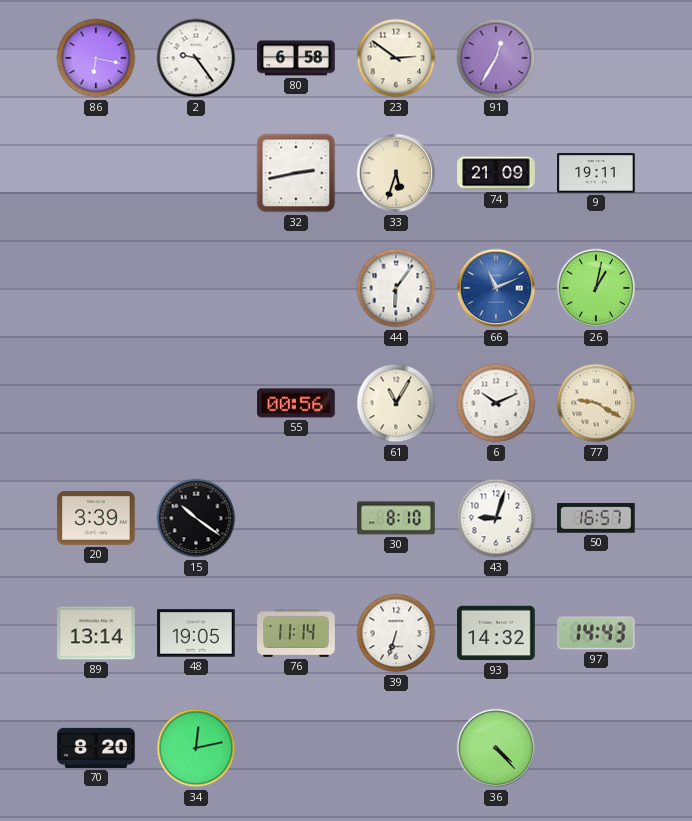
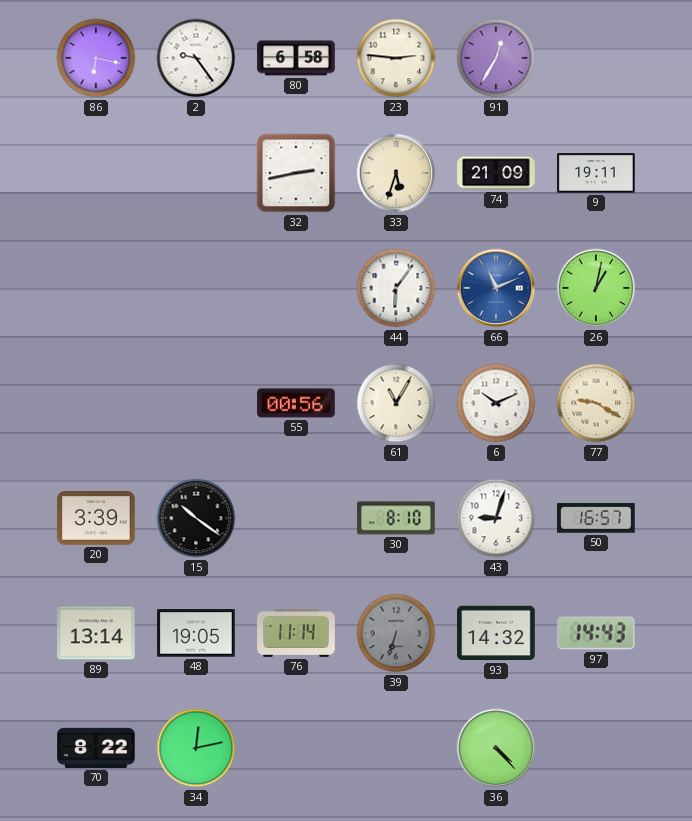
23: 2:51 -> 2:46
39 dial: white -> grey
70: 8:20 -> 8:22
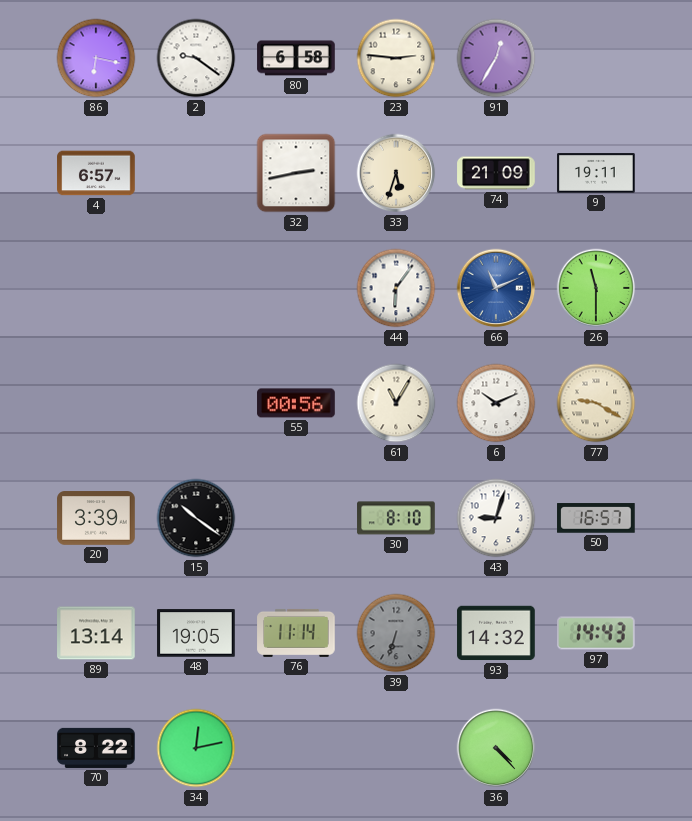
2: 9:24 -> 9:21
4: none -> 6:57
26: 1:02 -> 11:30
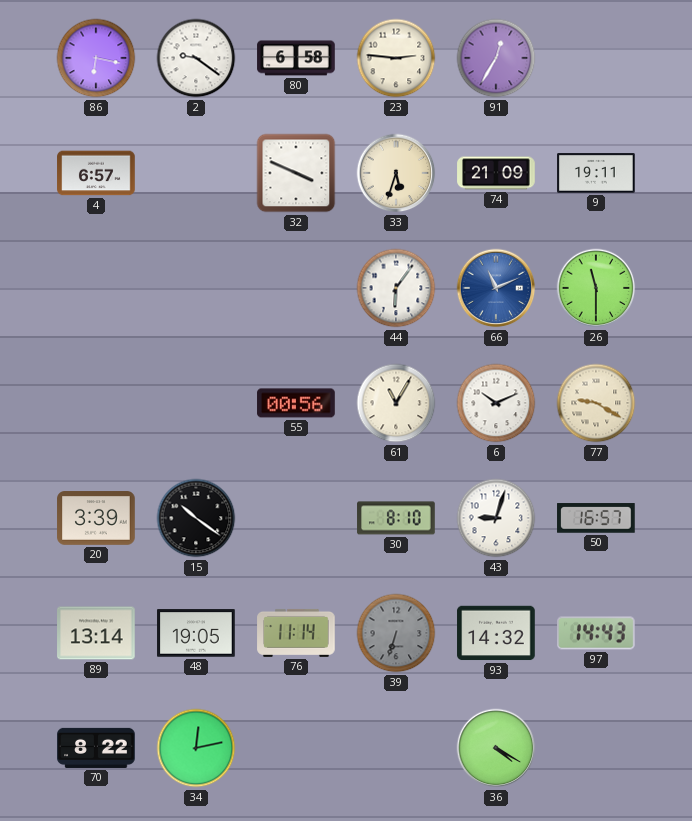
32: 2:43 -> 3:49
36: 4:23 -> 4:20
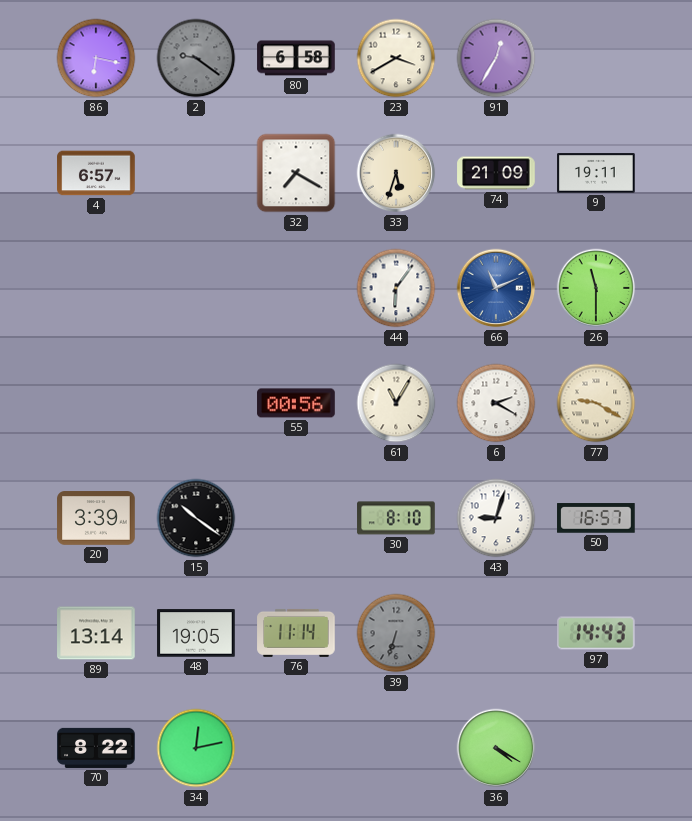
2 dial: white -> grey
23: 2:46 -> 3:40
32: 3:49 -> 7:20
6: 10:11 -> 2:20
93: 14:32 -> none
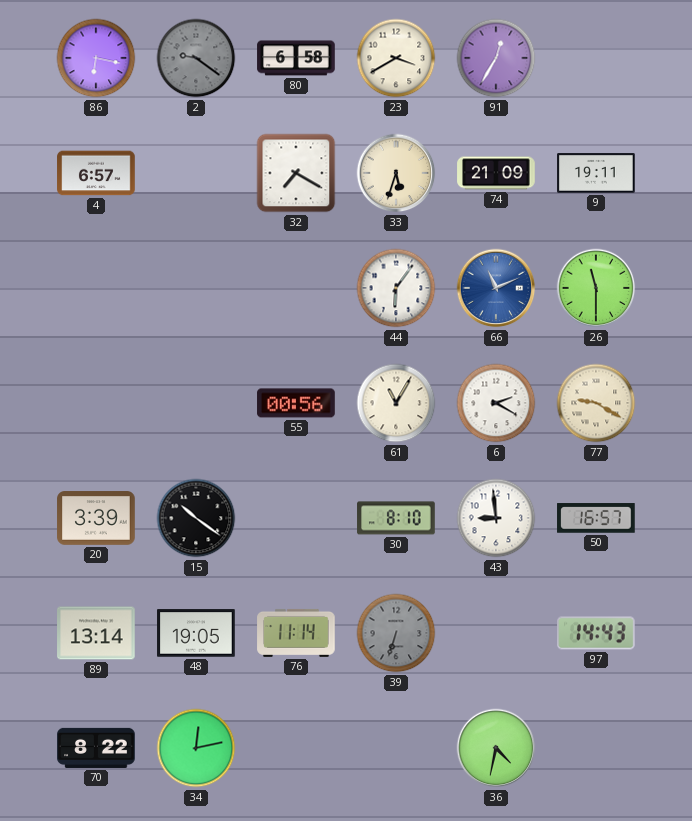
43: 9:03 -> 8:59
36: 4:20 -> 4:32
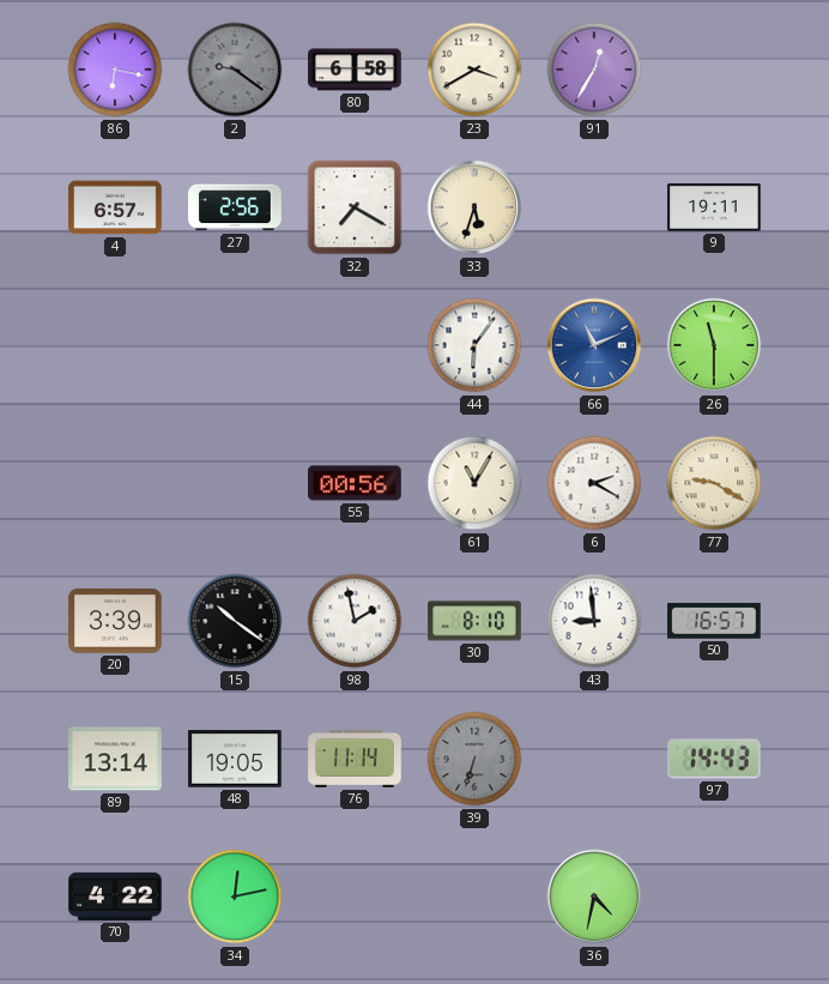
27: none -> 2:56
74: 21:09 -> none
98: none -> 1:58
70: 8:22 -> 4:22
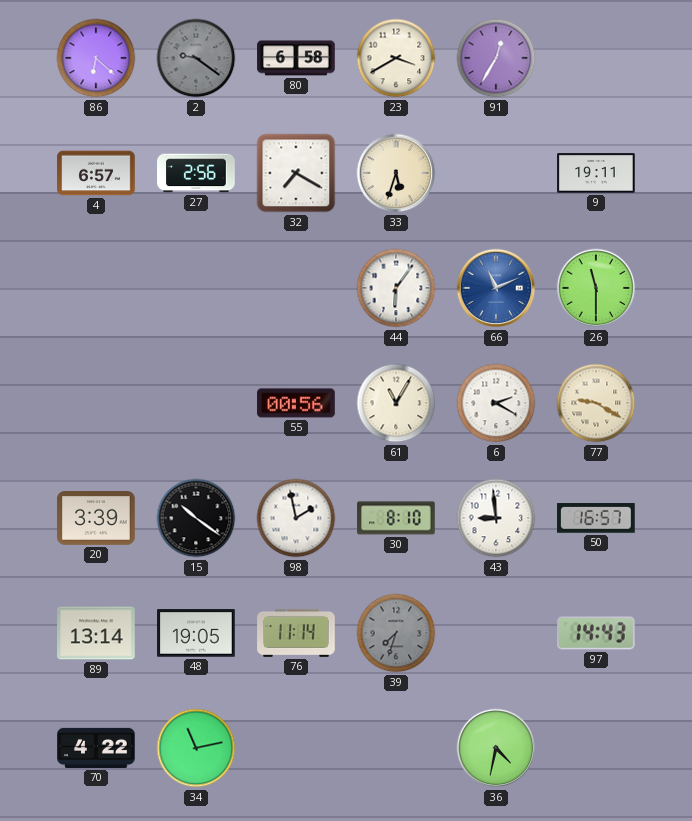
86: 6:17 -> 6:22
39: 6:33 -> 7:33
34: 12:13 -> 11:13
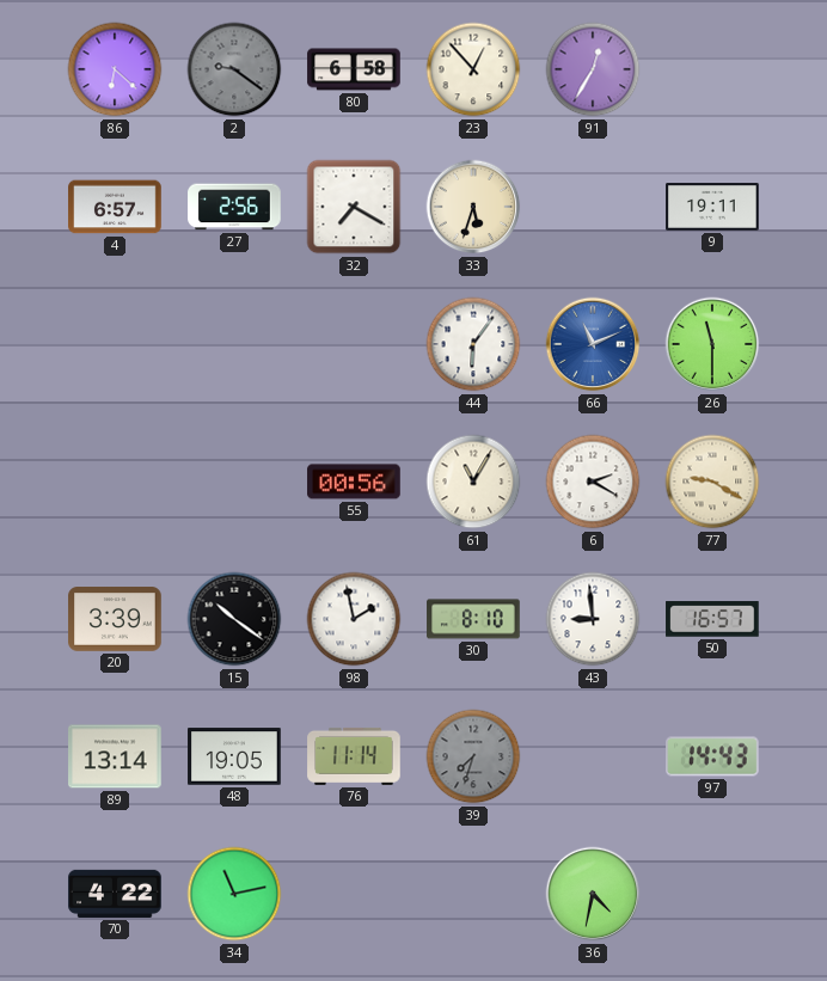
23: 3:40 -> 12:53
